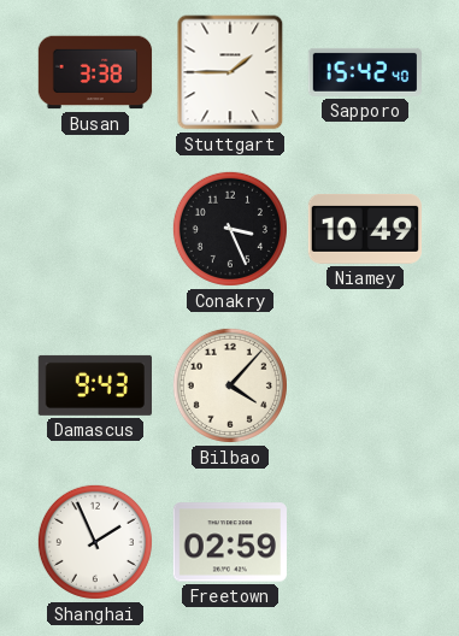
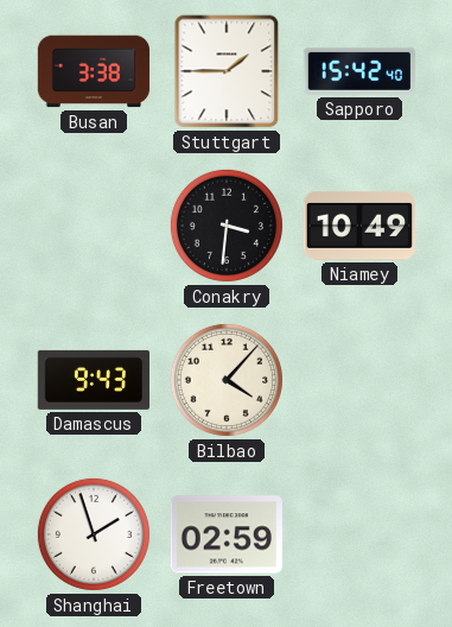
Conakry: 3:26 -> 3:31
Shanghai: 1:56 -> 1:57
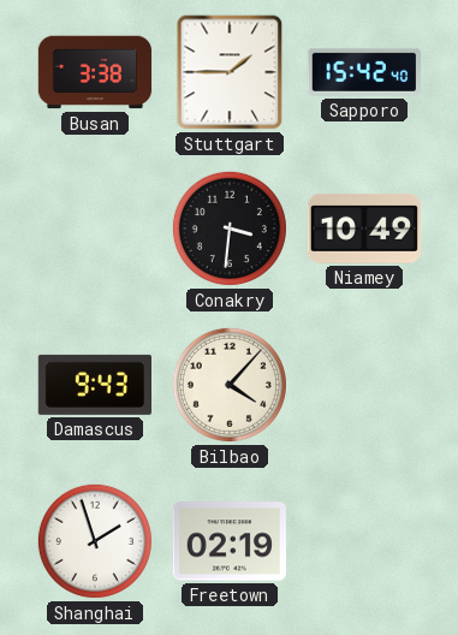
Freetown: 02:59 -> 02:19
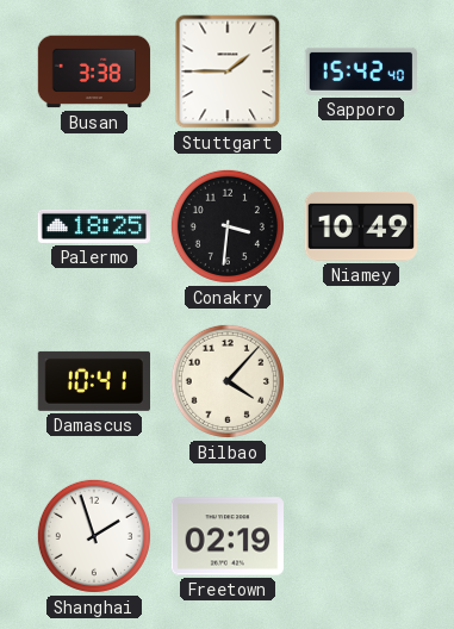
Palermo: none -> 18:25
Damascus: 9:43 -> 10:41
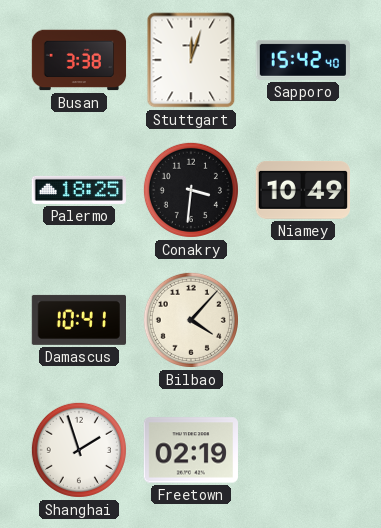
Stuttgart: 1:45 -> 12:03
